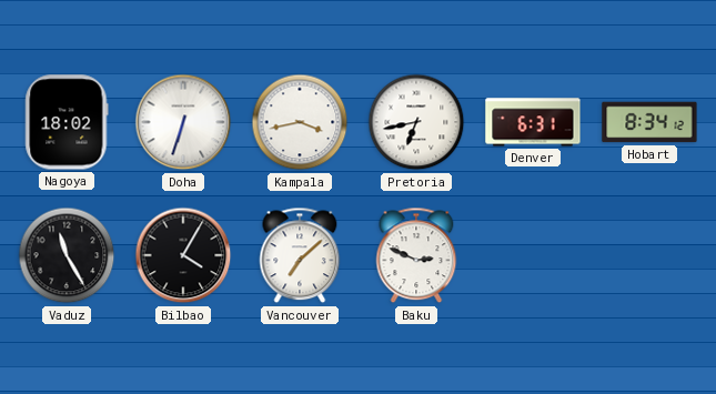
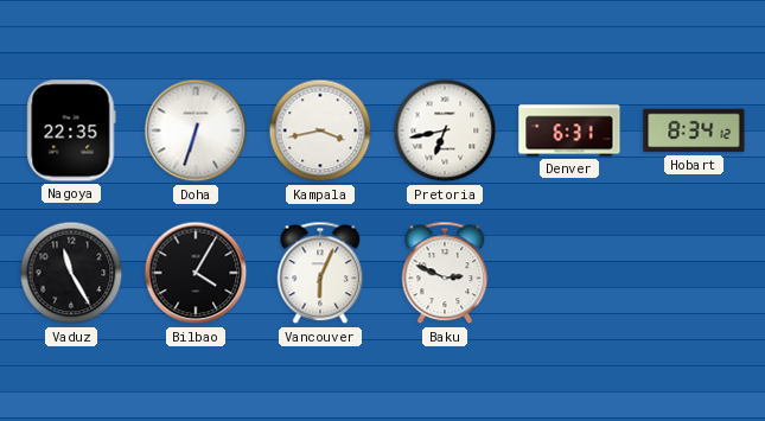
Nagoya: 18:02 -> 22:35
Vancouver: 7:08 -> 6:04
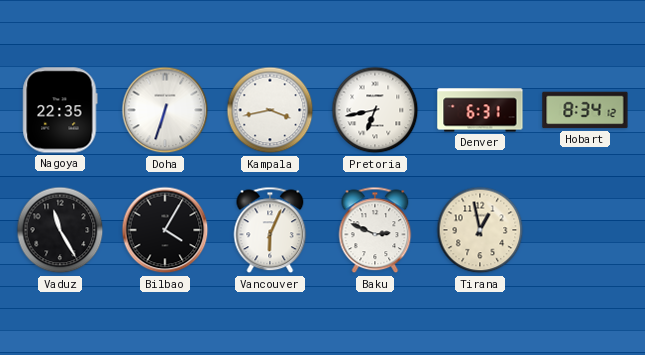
Tirana: none -> 12:58
